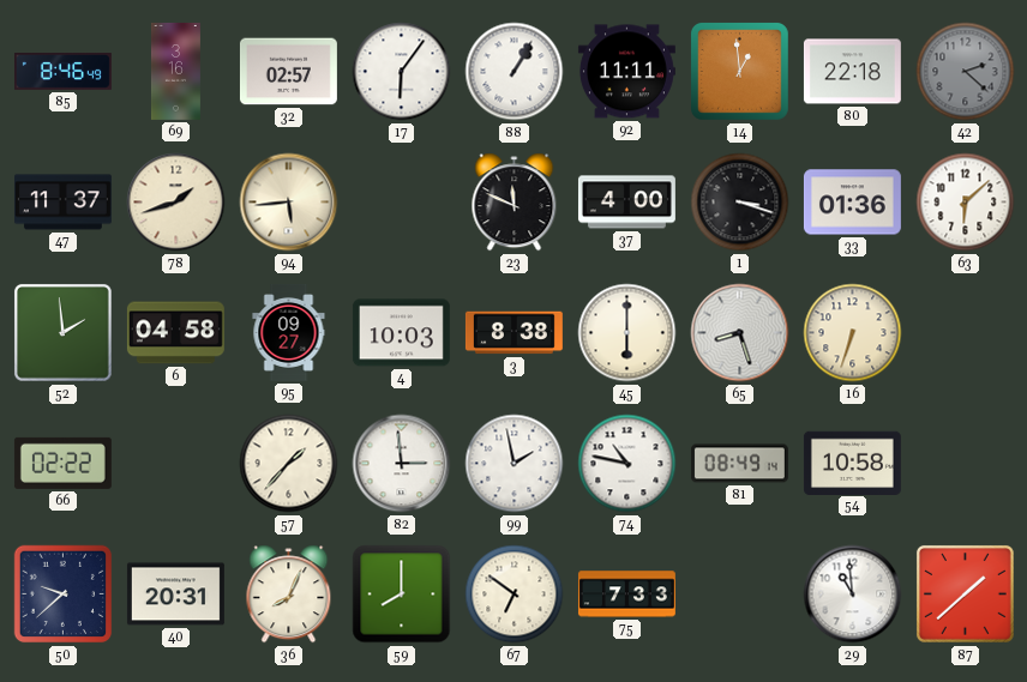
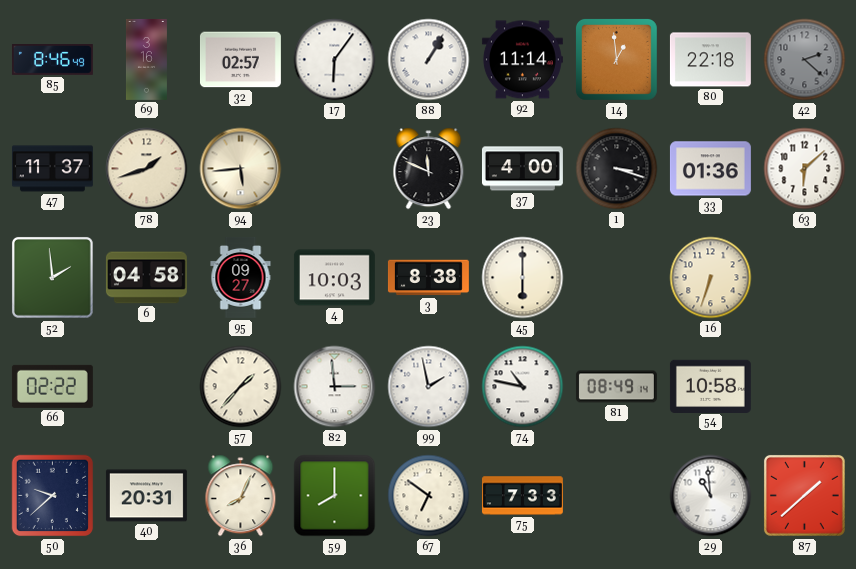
92: 11:11 -> 11:14
65: 8:27 -> none
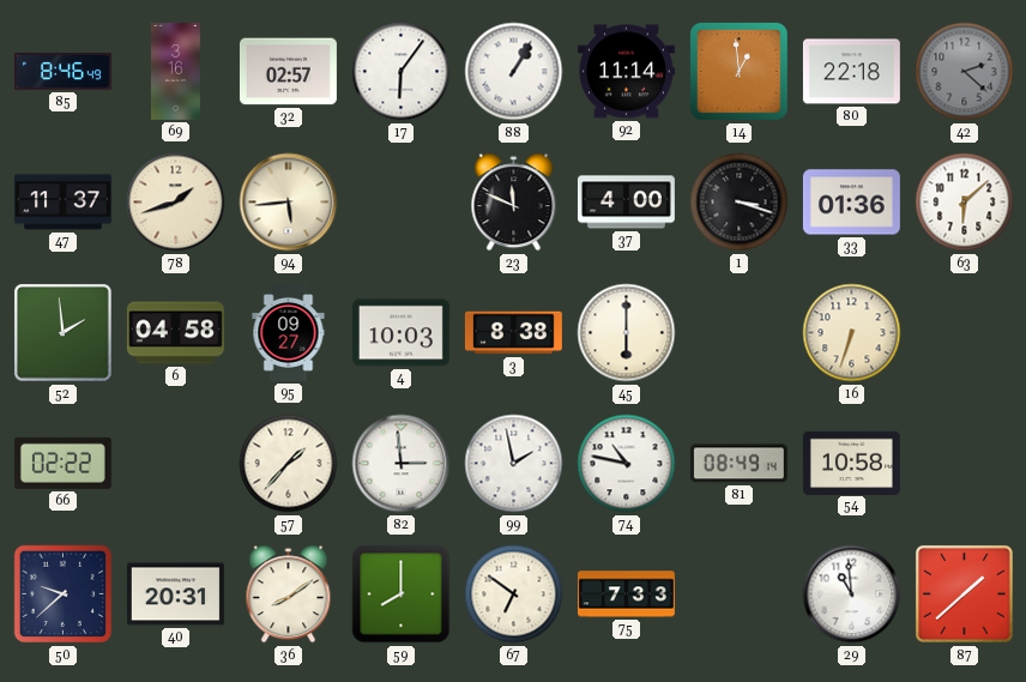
36: 8:04 -> 8:09
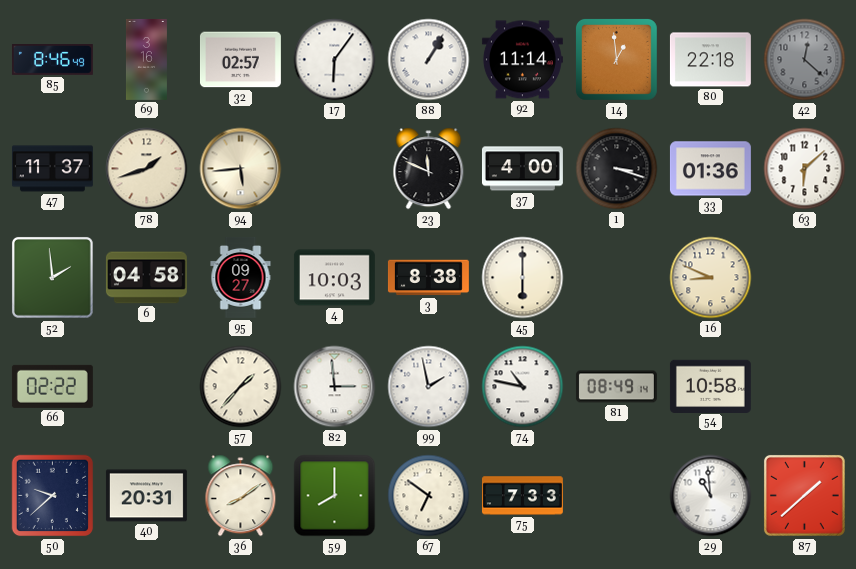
42: 2:22 -> 12:22
16: 6:33 -> 8:49
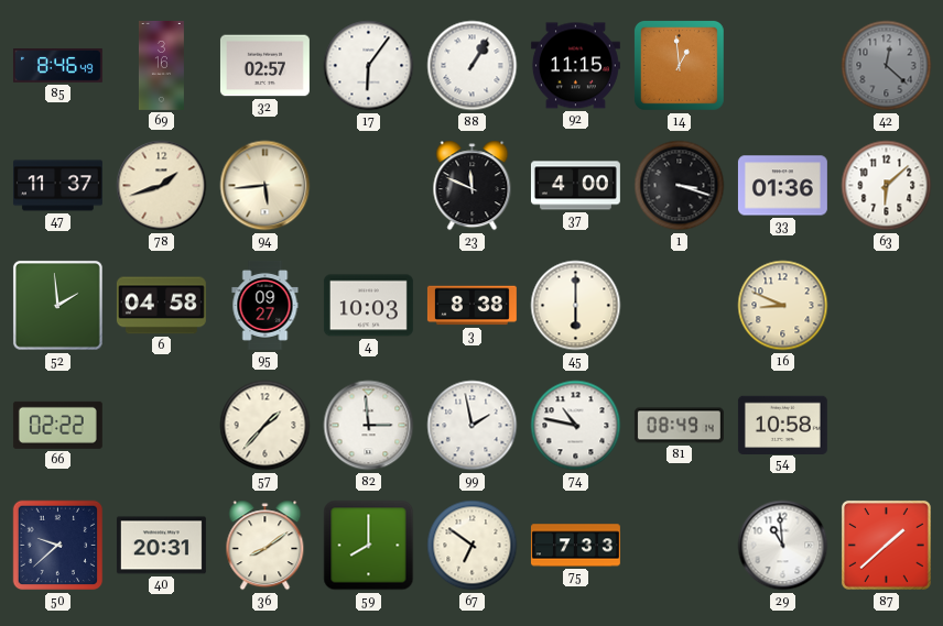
92: 11:14 -> 11:15
80: 22:18 -> none
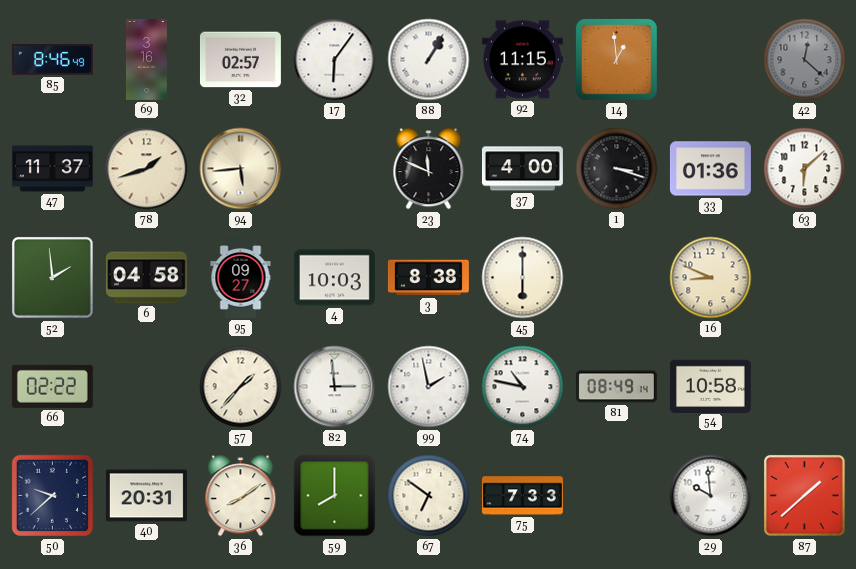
29: 10:59 -> 9:59
